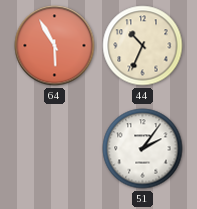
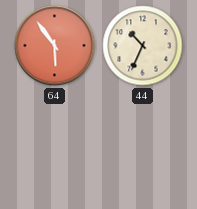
64: 5:55 -> 5:54
51: 2:06 -> none
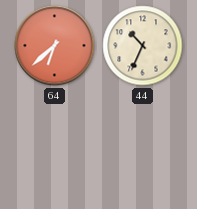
64: 5:54 -> 6:38
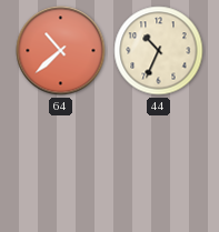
64: 6:38 -> 10:38
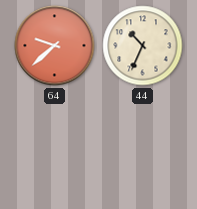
64: 10:38 -> 9:38
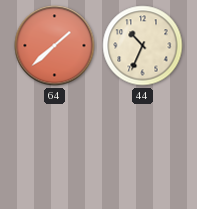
64: 9:38 -> 1:38
